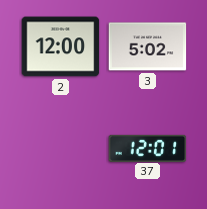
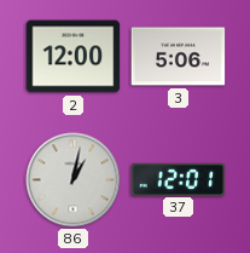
3: 5:02 -> 5:06
86: none -> 1:02
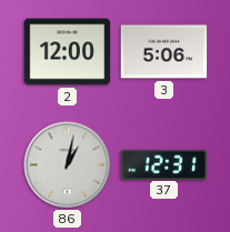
37: 12:01 -> 12:31
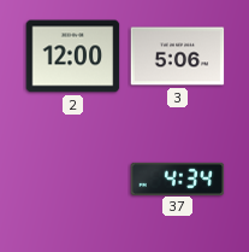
86: 1:02 -> none
37: 12:31 -> 4:34
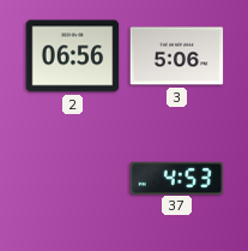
2: 12:00 -> 06:56
37: 4:34 -> 4:53
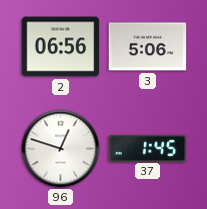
96: none -> 12:48
37: 4:53 -> 1:45
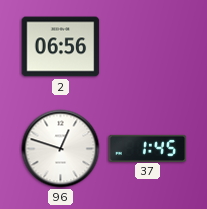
3: 5:06 -> none
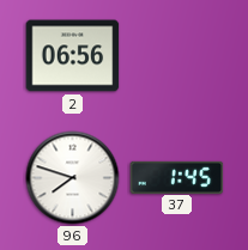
96: 12:48 -> 7:48
